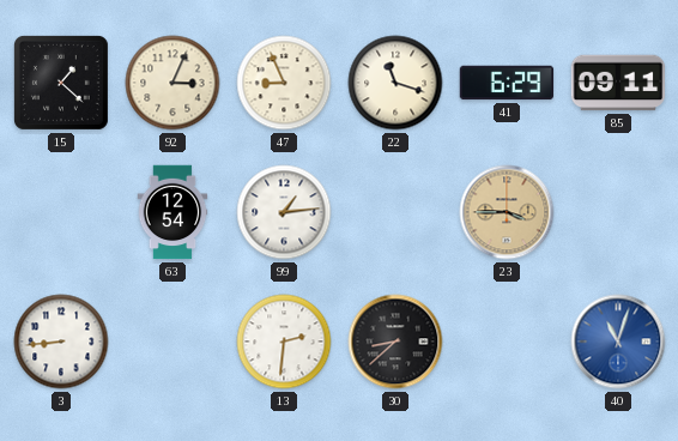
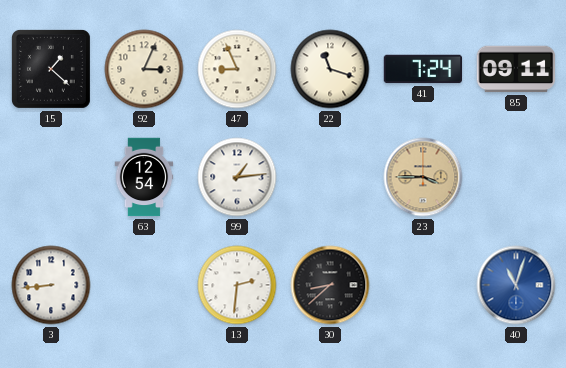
41: 6:29 -> 7:24
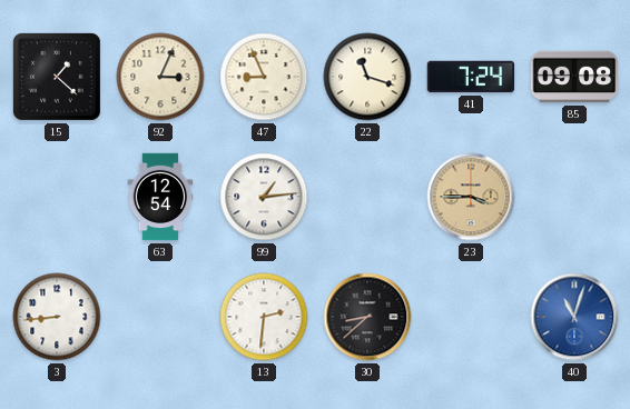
85: 09:11 -> 09:08
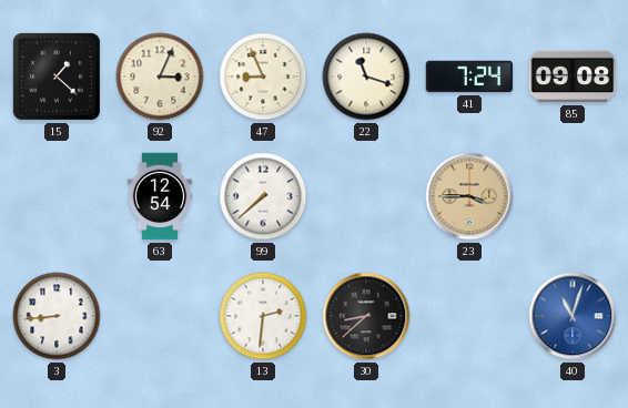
99: 1:14 -> 7:38
